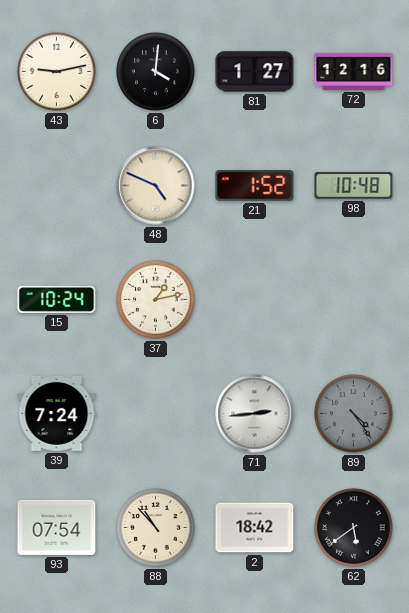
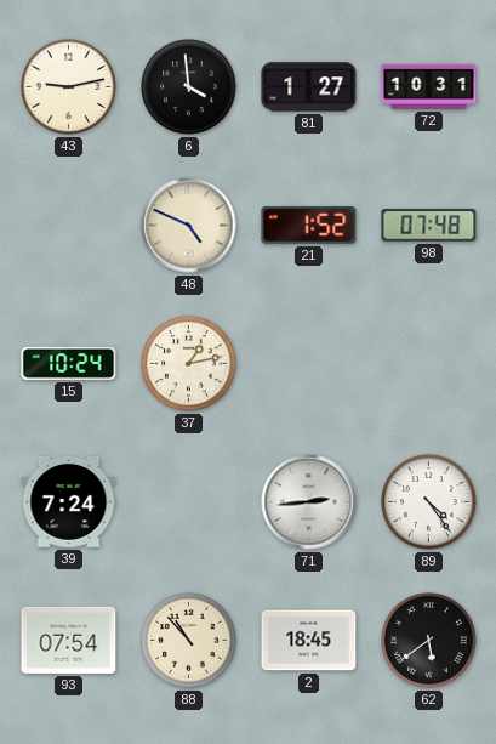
6: 4:01 -> 3:59
72: 12:16 -> 10:31
98: 10:48 -> 07:48
89 dial: grey -> white
2: 18:42 -> 18:45
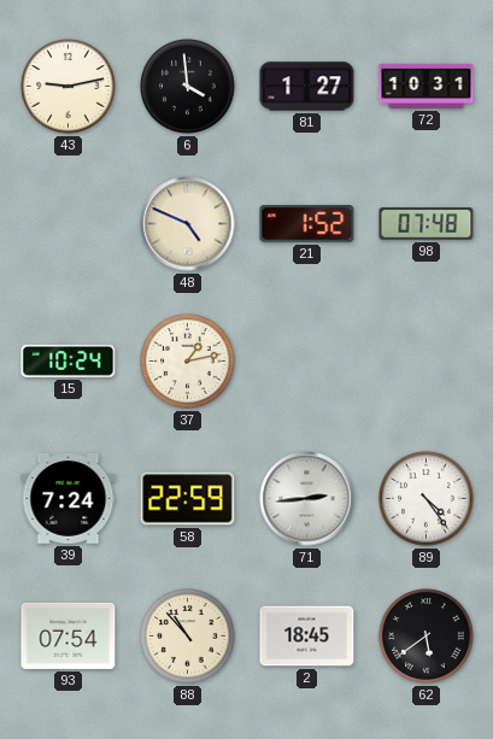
58: none -> 22:59
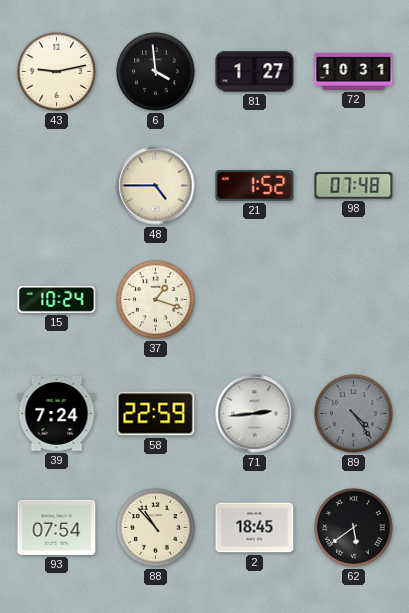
48: 4:49 -> 4:45
37: 1:13 -> 1:18
89 dial: white -> grey
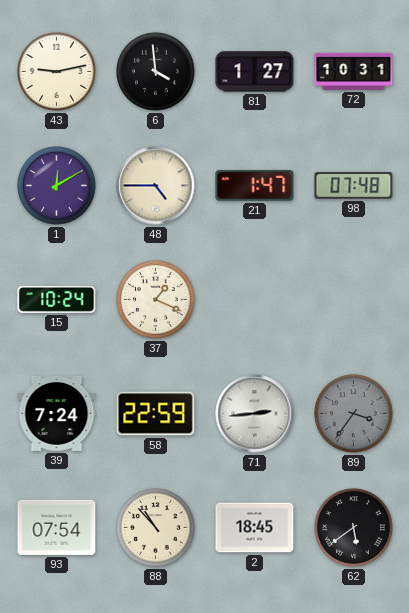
1: none -> 12:10
21: 1:52 -> 1:47
37: 1:18 -> 1:19
89: 4:24 -> 3:36
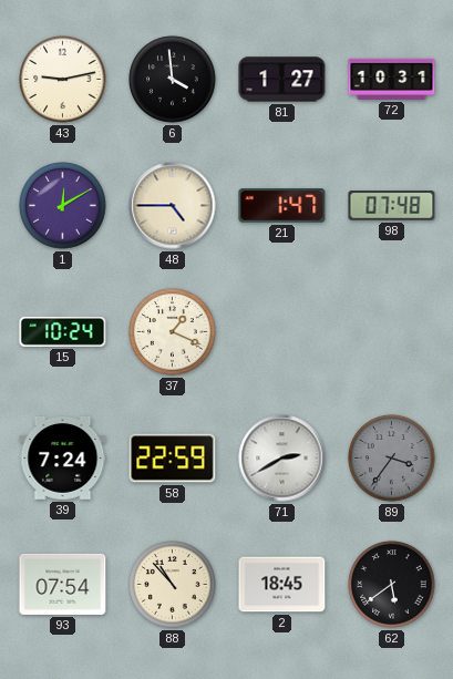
71: 2:44 -> 2:40
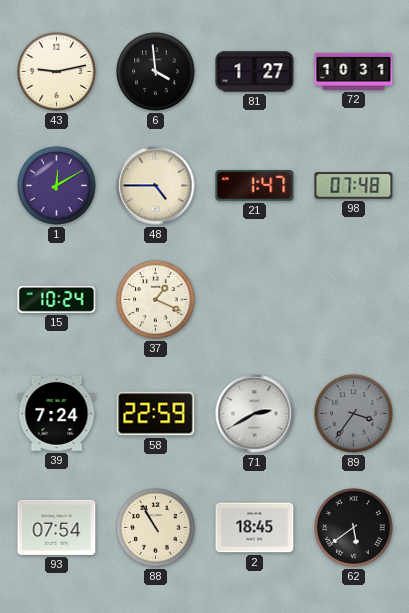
88: 10:53 -> 10:55
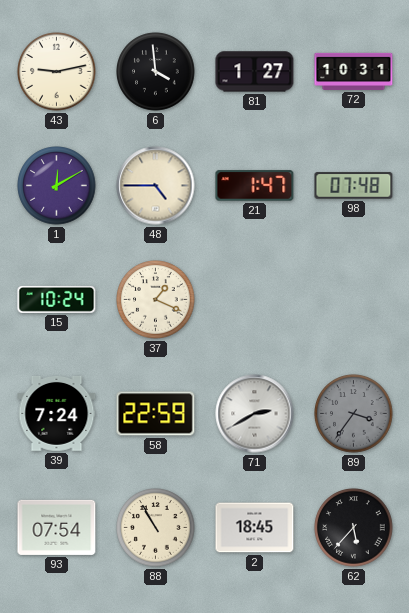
62: 5:39 -> 5:37
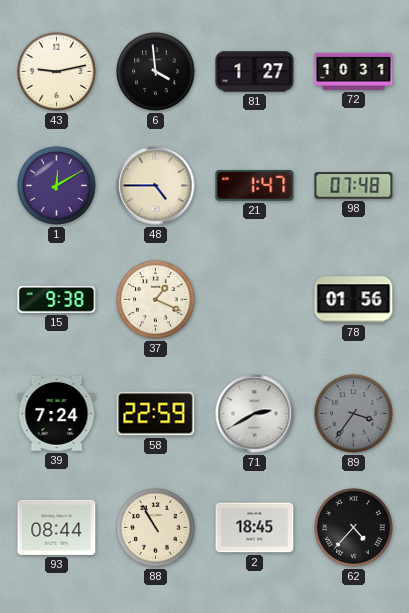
15: 10:24 -> 9:38
78: none -> 01:56
93: 07:54 -> 08:44
62: 5:37 -> 4:37
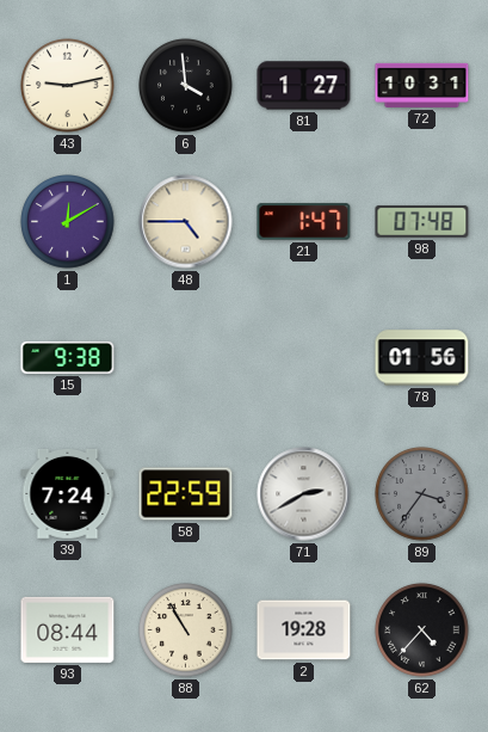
37: 1:19 -> none
2: 18:45 -> 19:28
